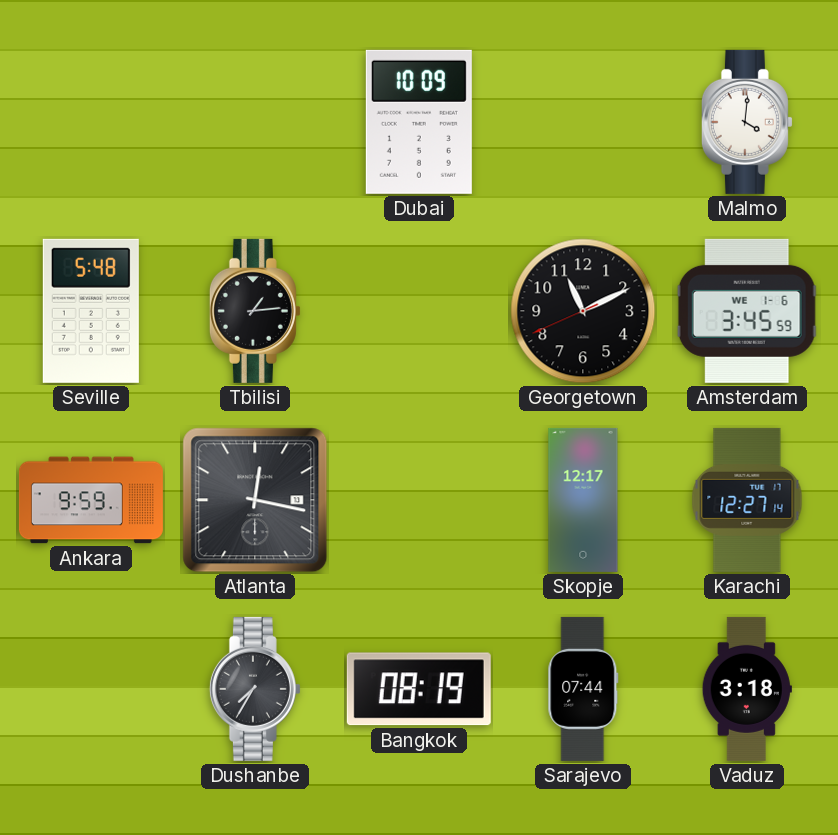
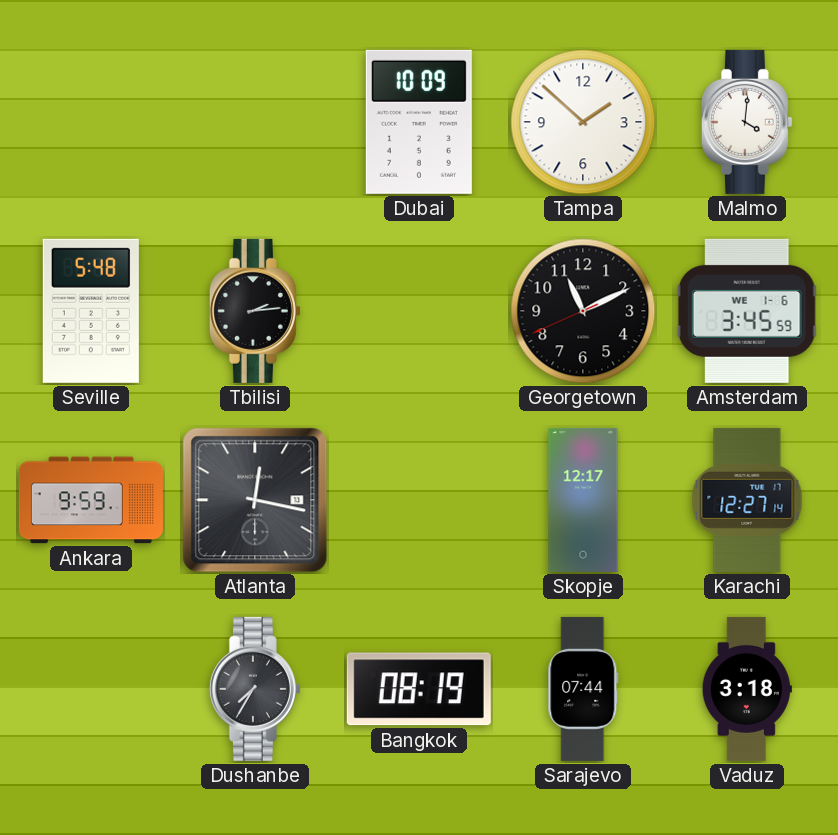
Tampa: none -> 1:52
Tbilisi: 1:14 -> 2:14
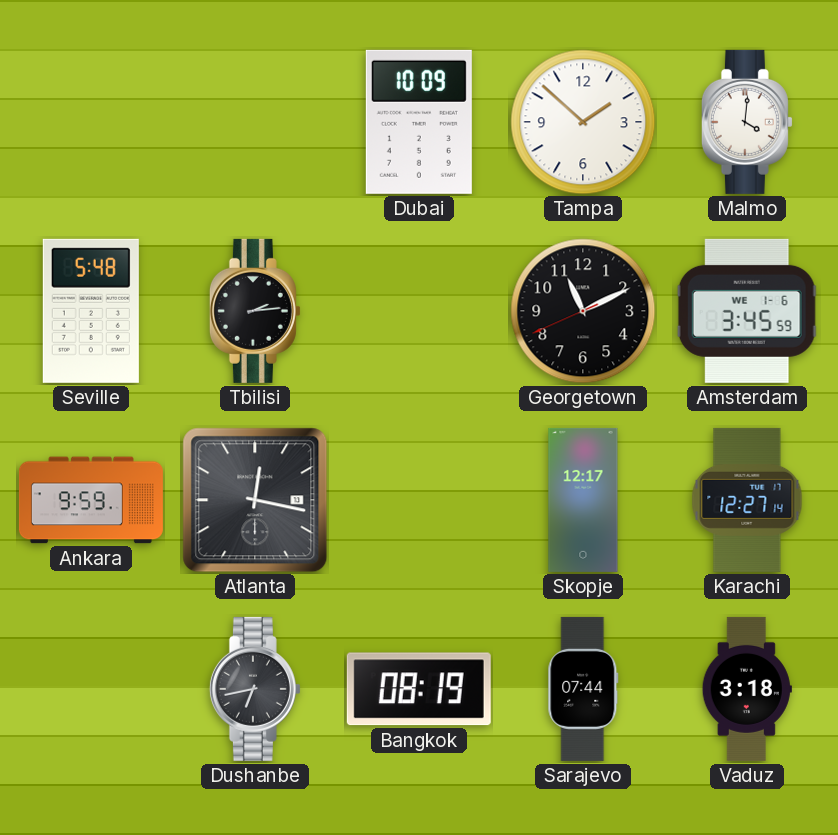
Dushanbe: 7:35 -> 6:43
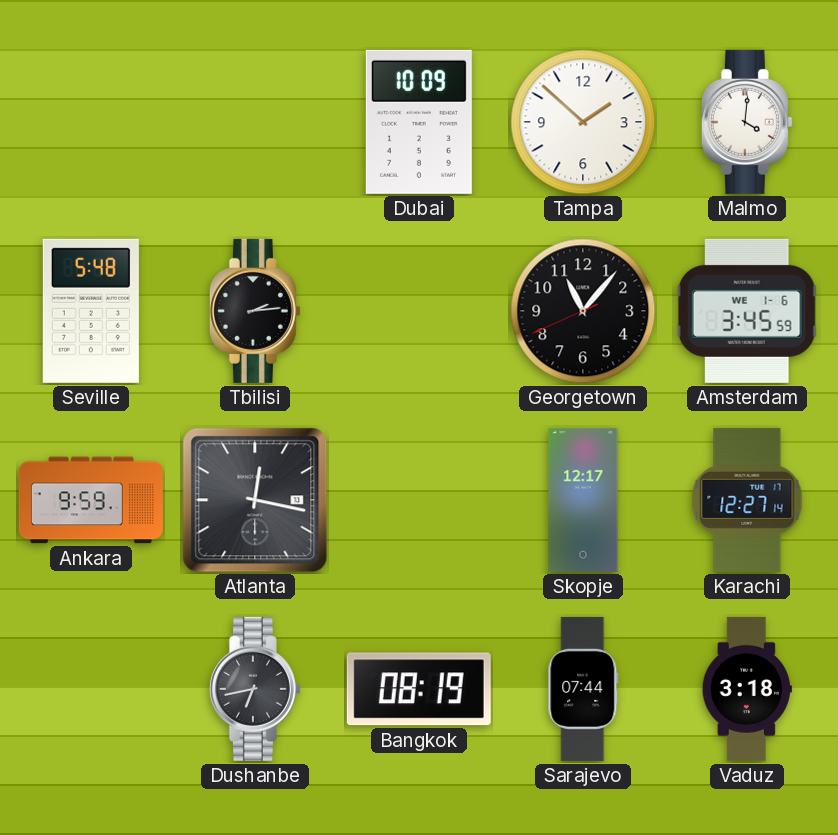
Georgetown: 11:10 -> 11:06
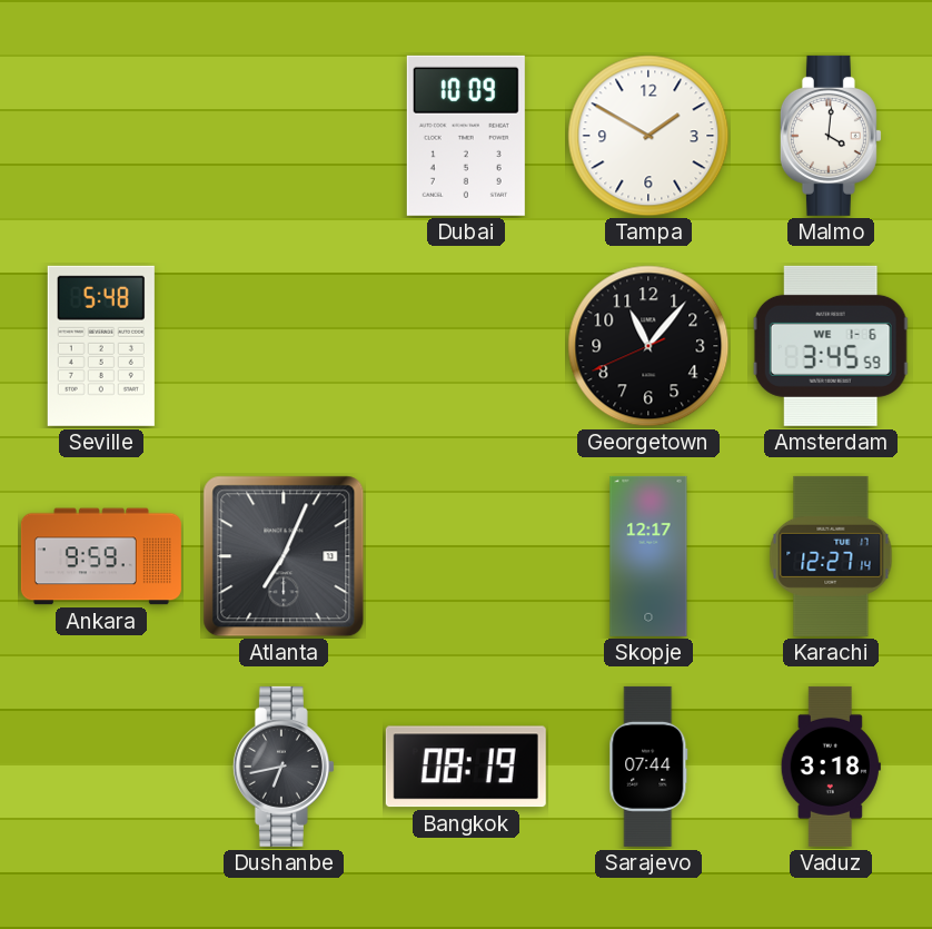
Tampa: 1:52 -> 1:50
Tbilisi: 2:14 -> none
Atlanta: 12:17 -> 7:04
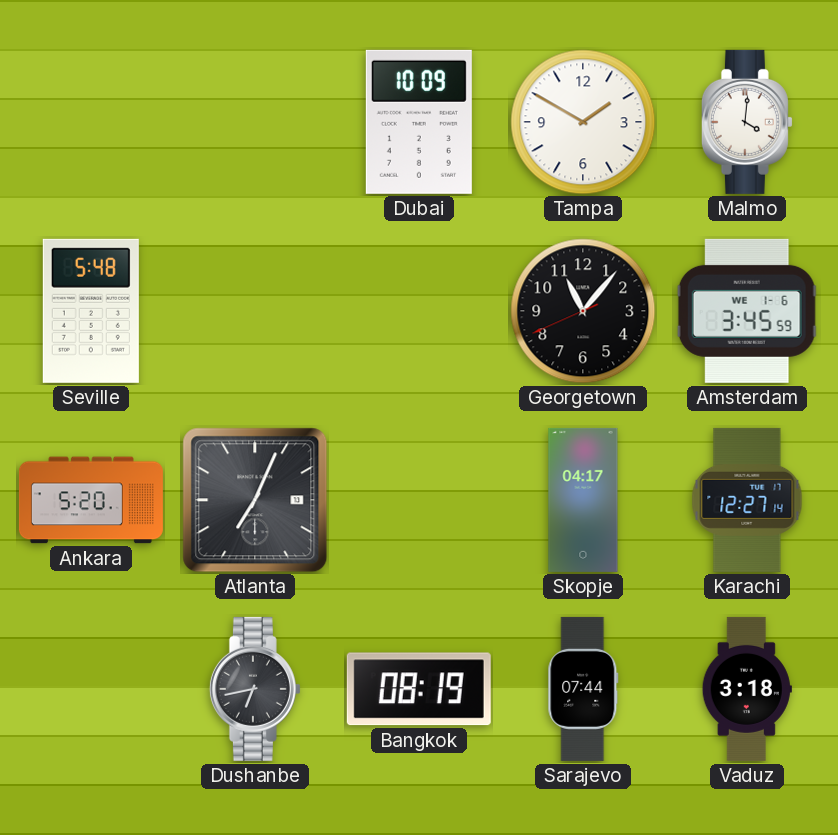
Ankara: 9:59 -> 5:20
Skopje: 12:17 -> 04:17
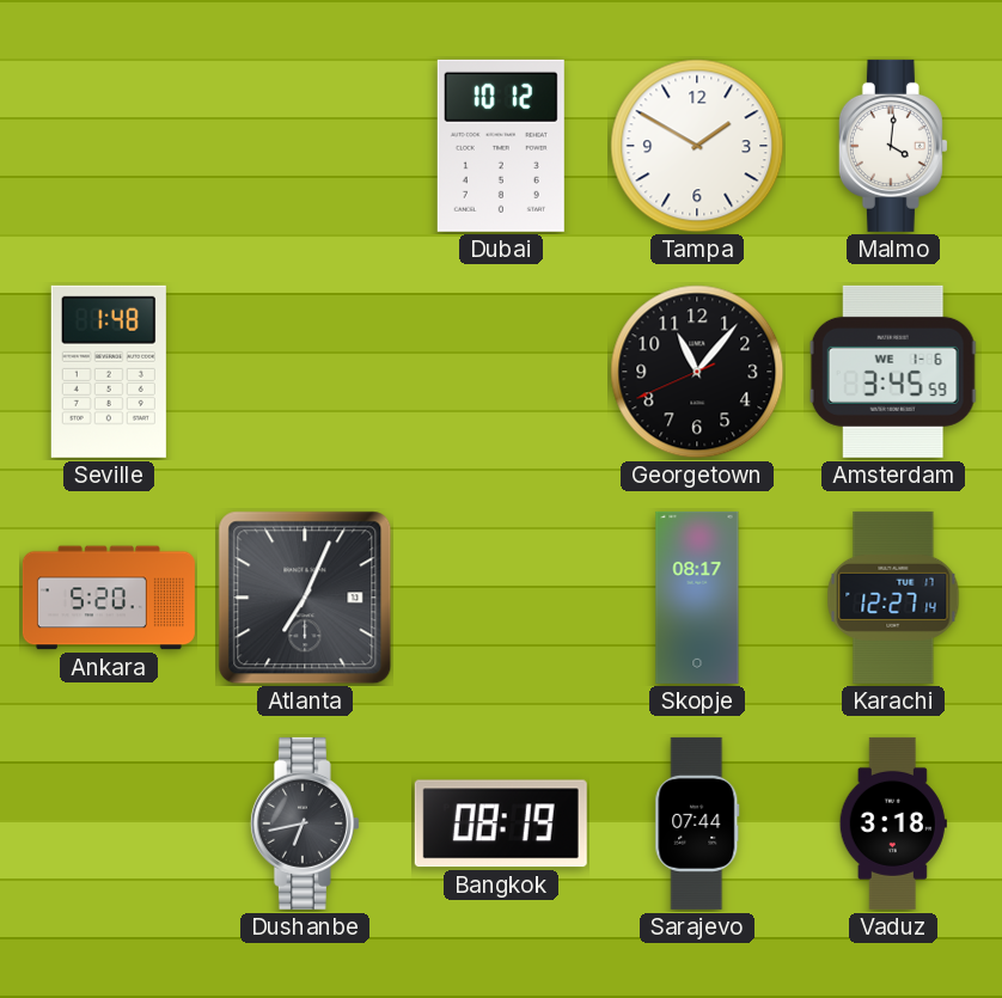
Dubai: 10:09 -> 10:12
Seville: 5:48 -> 1:48
Skopje: 04:17 -> 08:17
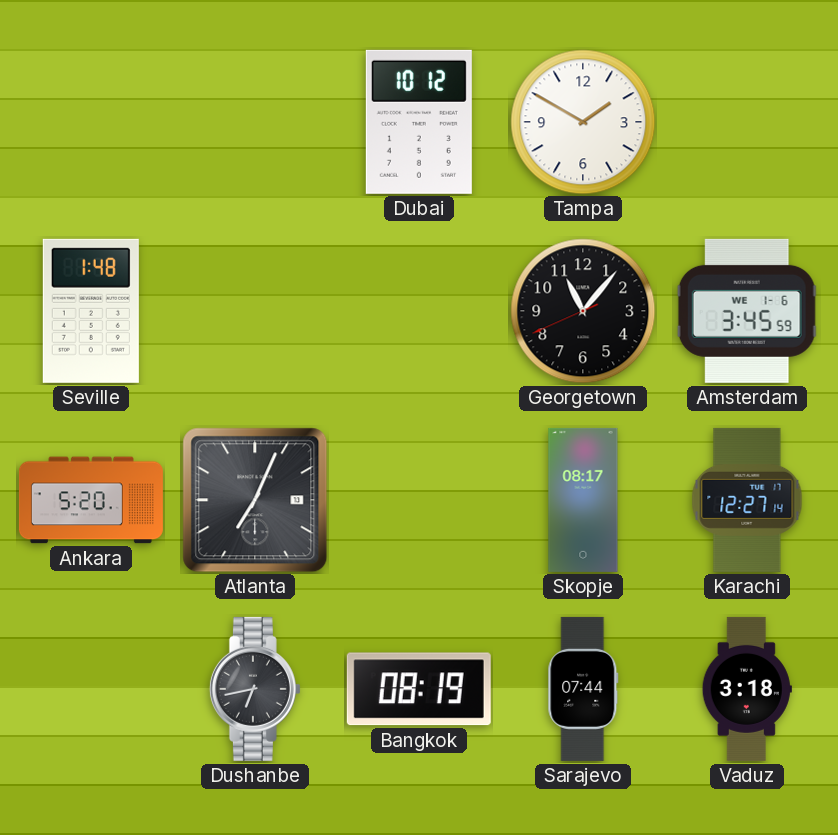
Malmo: 4:01 -> none
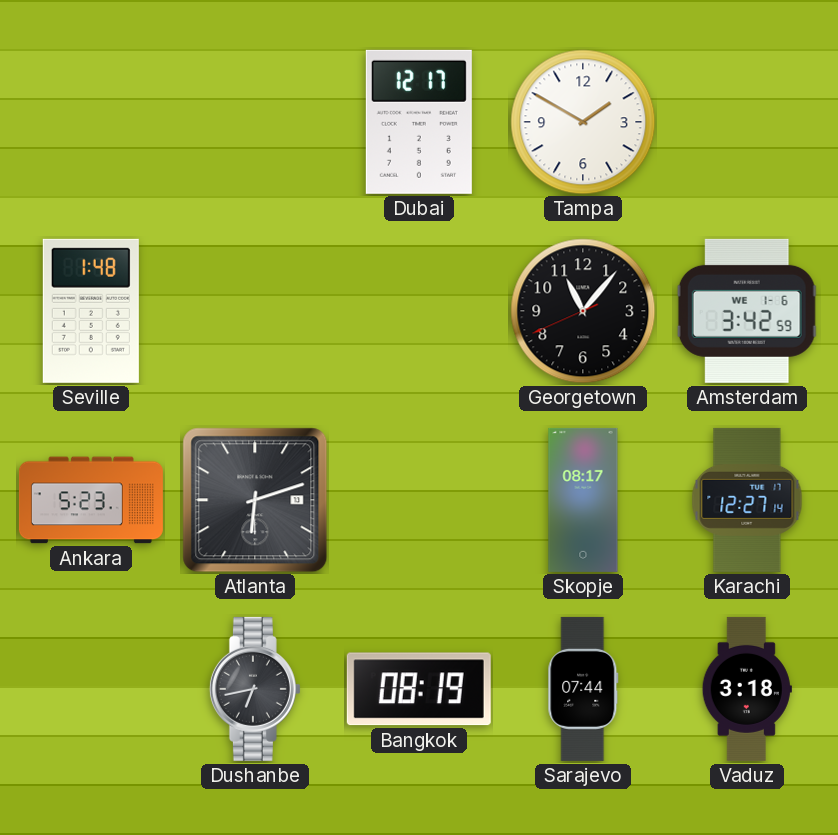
Dubai: 10:12 -> 12:17
Amsterdam: 3:45 -> 3:42
Ankara: 5:20 -> 5:23
Atlanta: 7:04 -> 6:12
